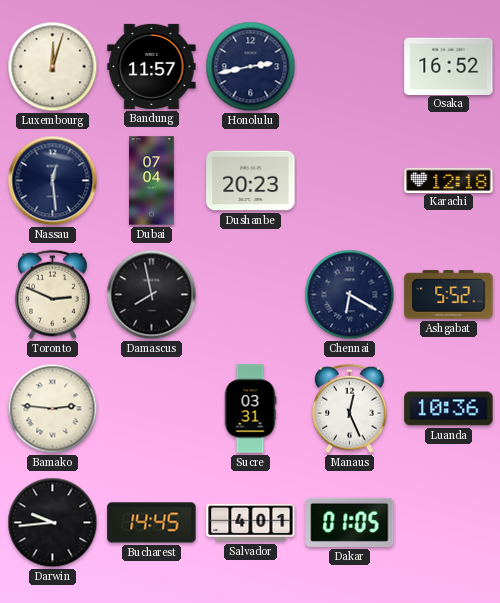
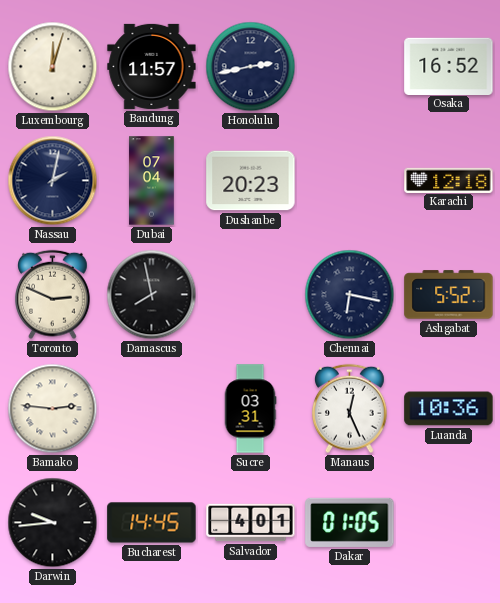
Nassau: 12:29 -> 2:02
Chennai: 6:20 -> 6:17
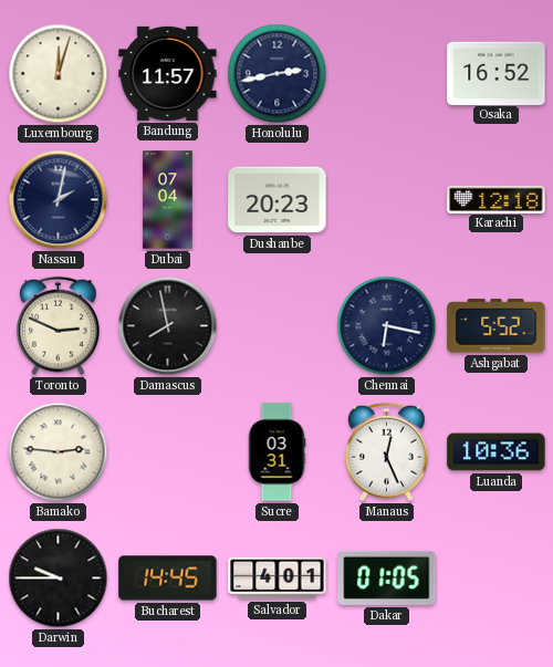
Darwin: 9:44 -> 9:45
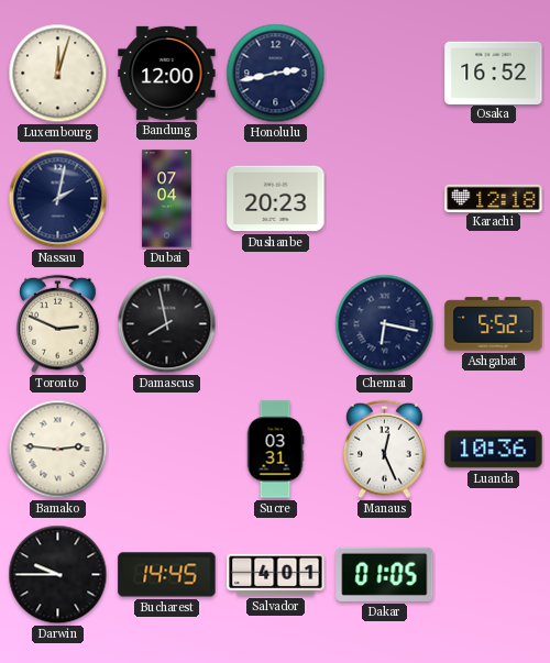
Bandung: 11:57 -> 12:00
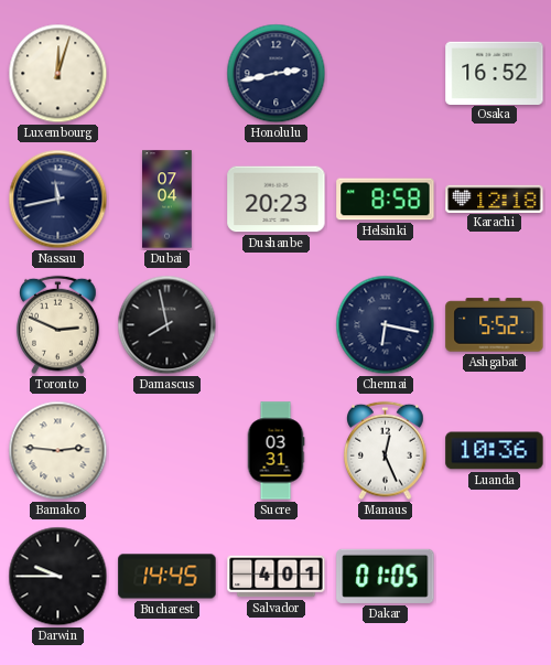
Bandung: 12:00 -> none
Nassau: 2:02 -> 11:43
Helsinki: none -> 8:58
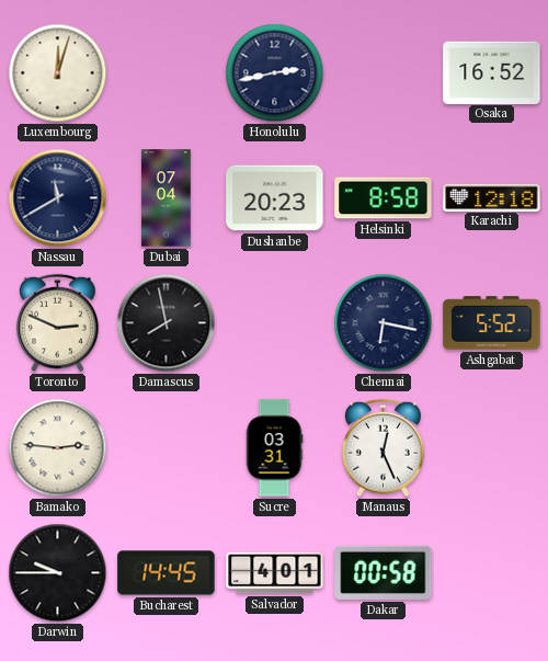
Nassau: 11:43 -> 11:40
Luanda: 10:36 -> none
Dakar: 01:05 -> 00:58
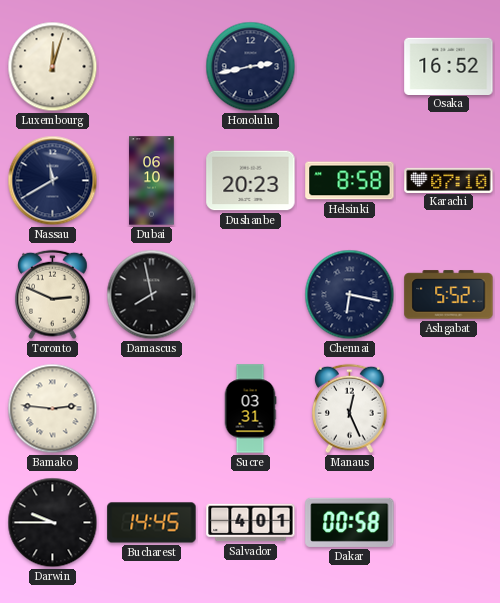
Dubai: 07:04 -> 06:10
Karachi: 12:18 -> 07:10
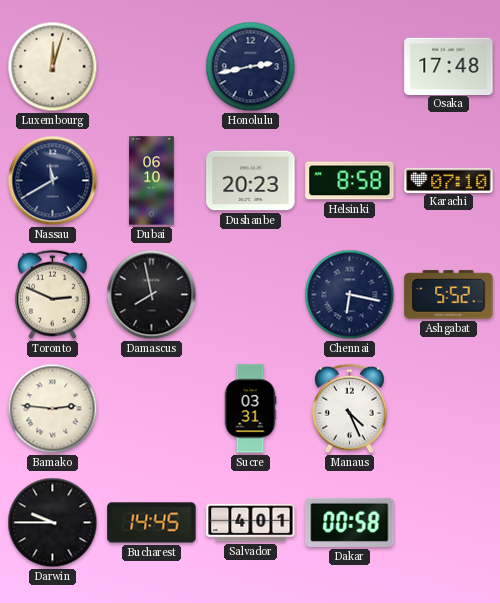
Osaka: 16:52 -> 17:48
Manaus: 12:26 -> 4:26
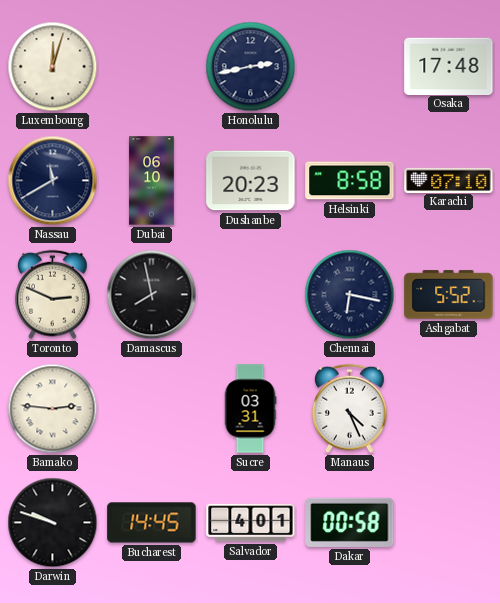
Darwin: 9:45 -> 9:48
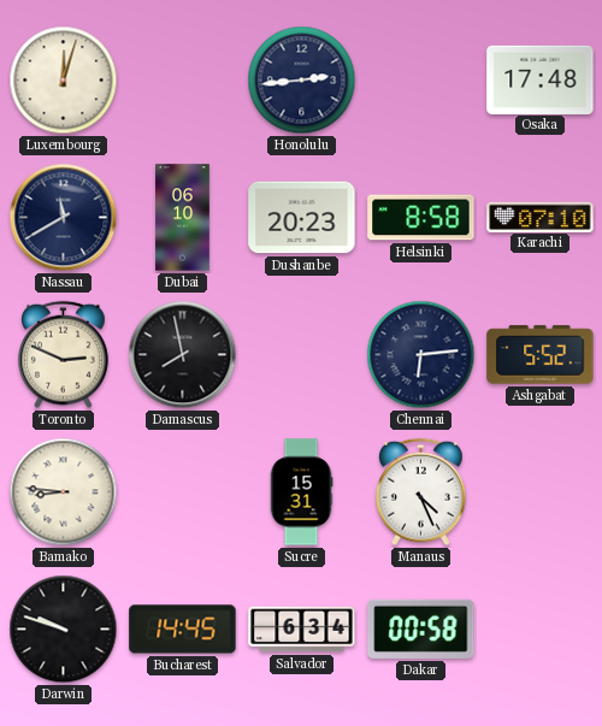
Honolulu: 2:43 -> 2:44
Chennai: 6:17 -> 6:14
Bamako: 2:46 -> 8:46
Sucre: 03:31 -> 15:31
Salvador: 4:01 -> 6:34
